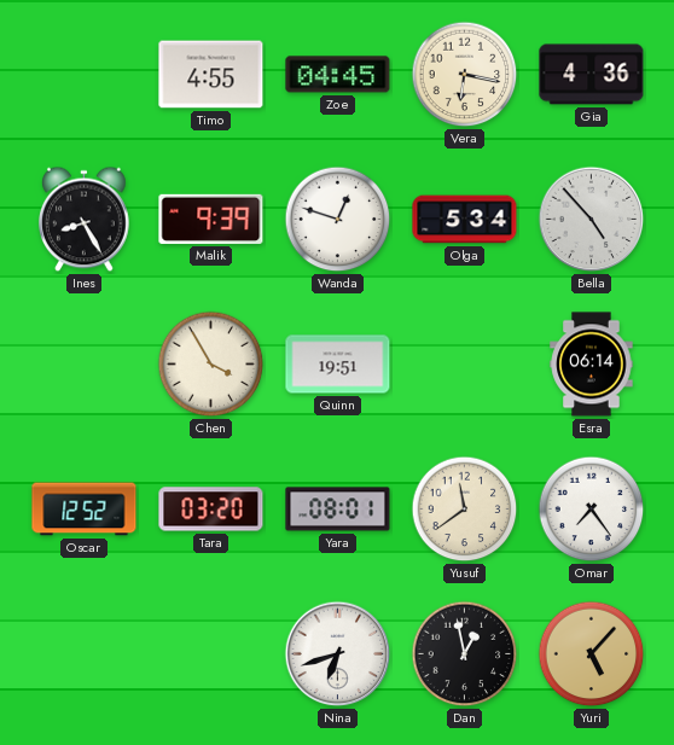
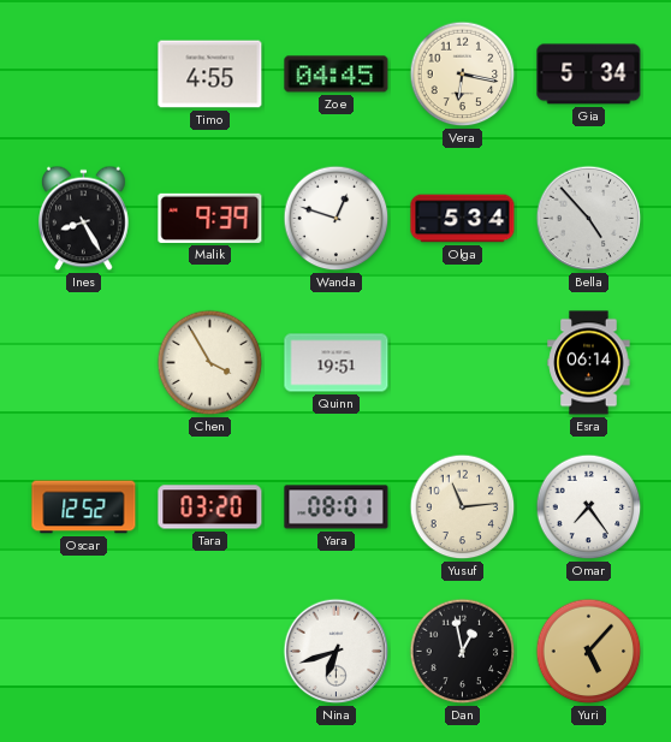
Gia: 4:36 -> 5:34
Yusuf: 11:39 -> 11:14
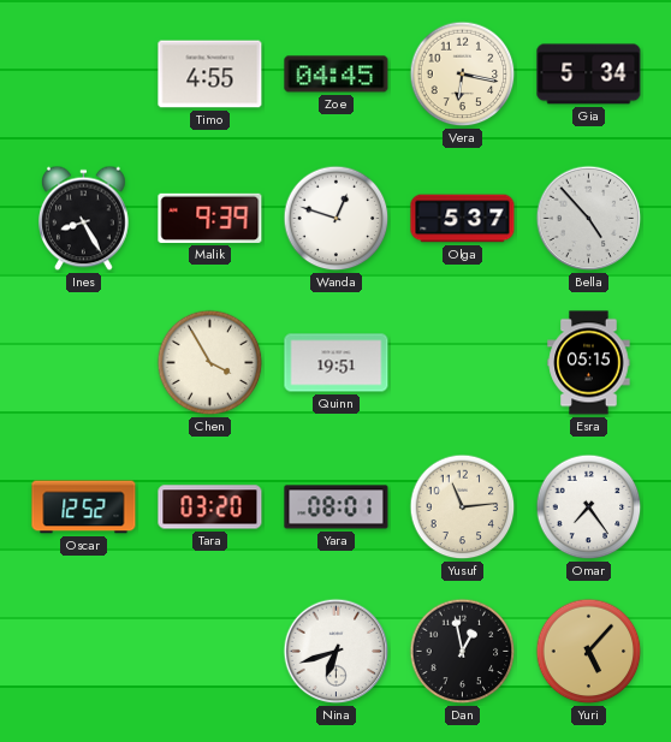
Olga: 5:34 -> 5:37
Esra: 06:14 -> 05:15
